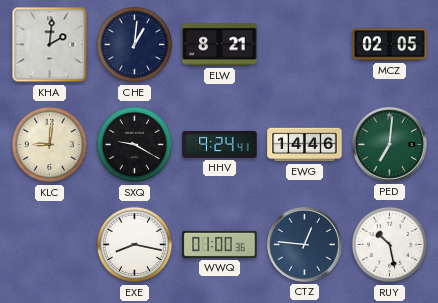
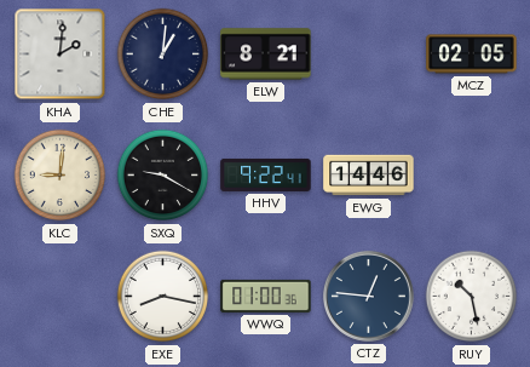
HHV: 9:24 -> 9:22
PED: 7:01 -> none
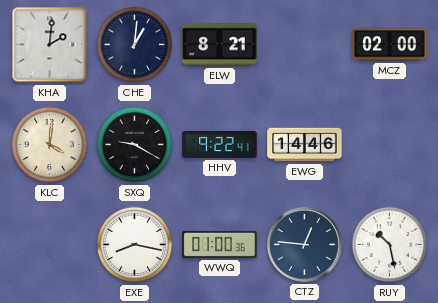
MCZ: 02:05 -> 02:00
KLC: 9:01 -> 4:01
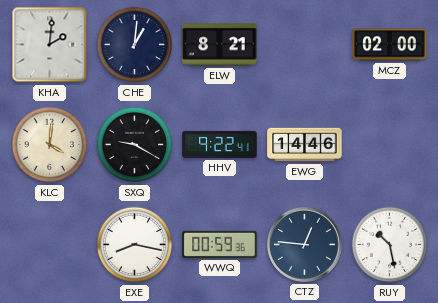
WWQ: 01:00 -> 00:59
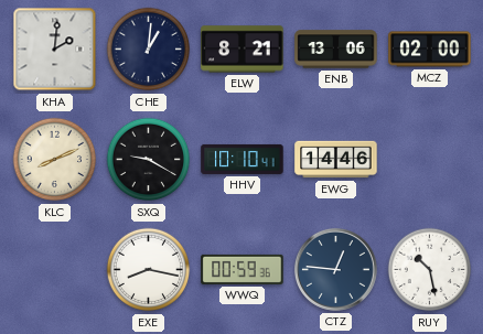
ENB: none -> 13:06
KLC: 4:01 -> 8:11
HHV: 9:22 -> 10:10
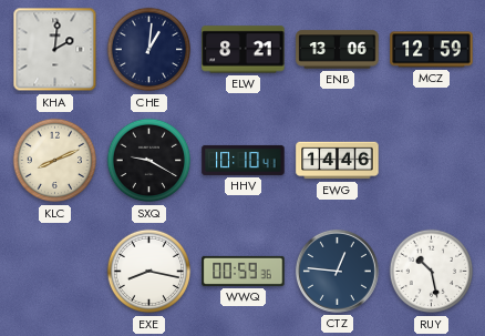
MCZ: 02:00 -> 12:59
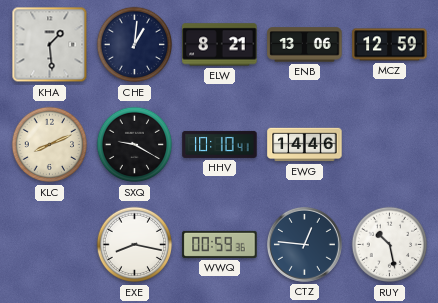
KHA: 2:01 -> 1:29
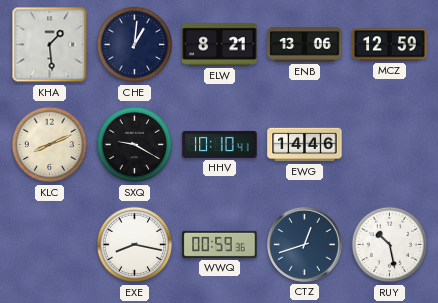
CTZ: 12:46 -> 12:42
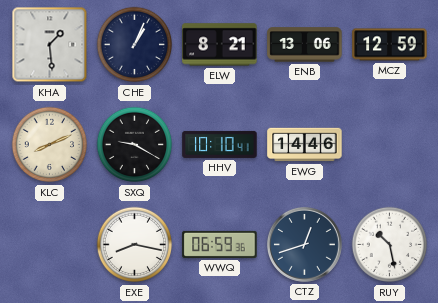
CHE: 1:01 -> 1:04
WWQ: 00:59 -> 06:59
